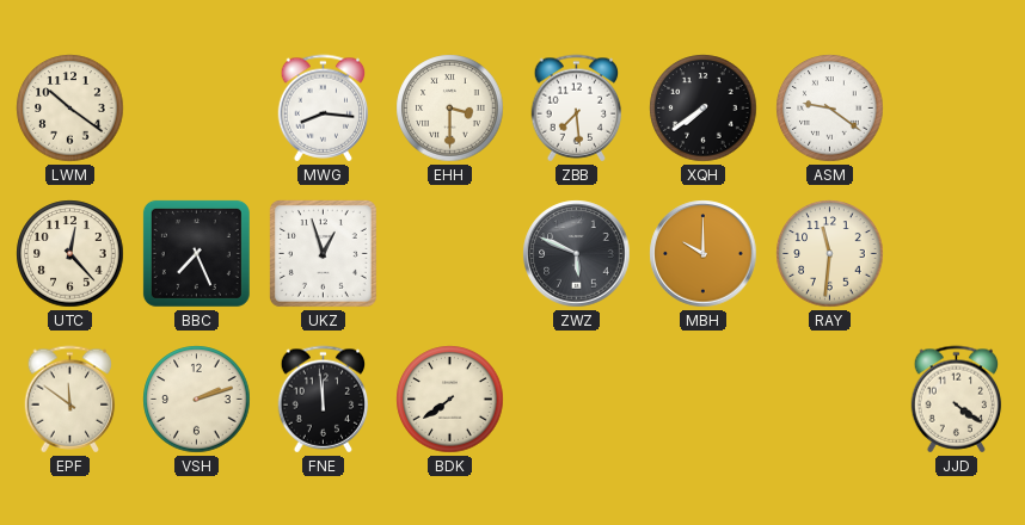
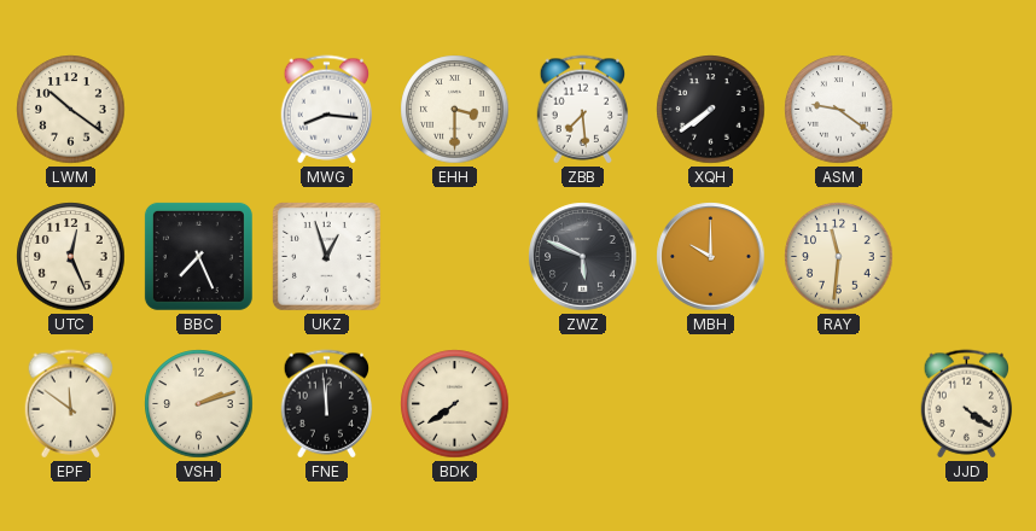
UTC: 12:23 -> 12:26
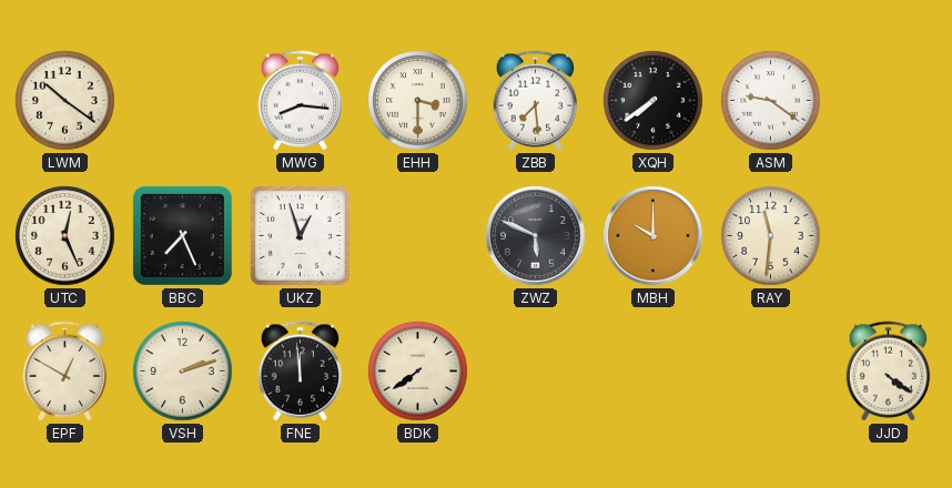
EPF: 11:51 -> 12:50
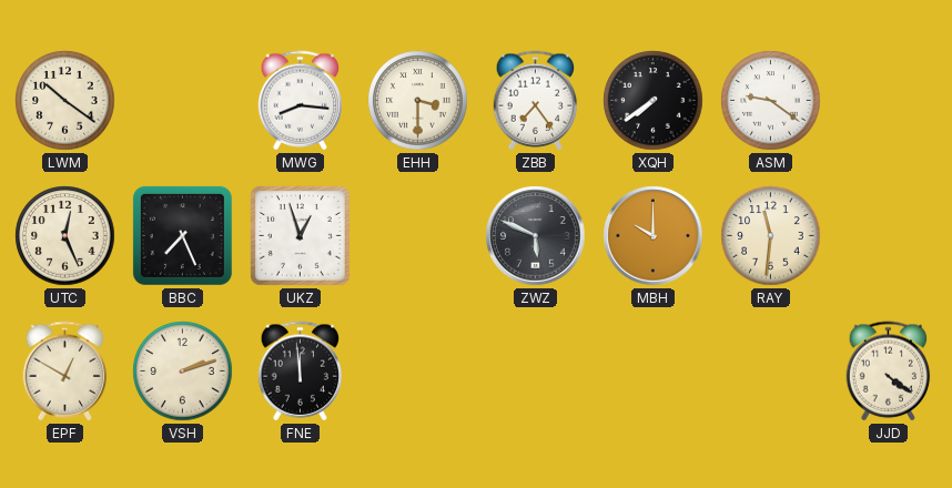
ZBB: 7:29 -> 7:24
BDK: 7:39 -> none
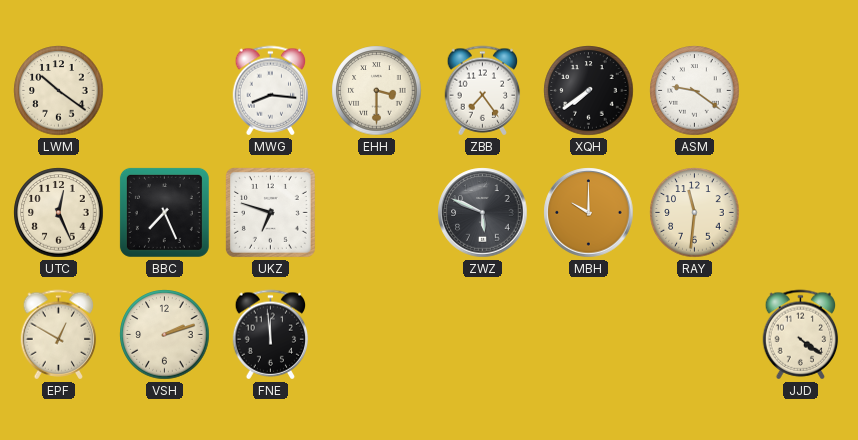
UKZ: 12:57 -> 6:48
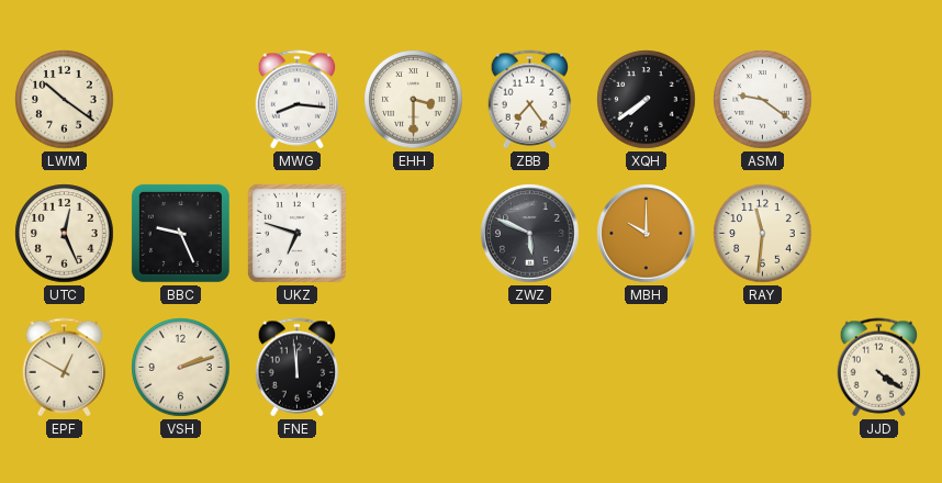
BBC: 7:26 -> 9:26
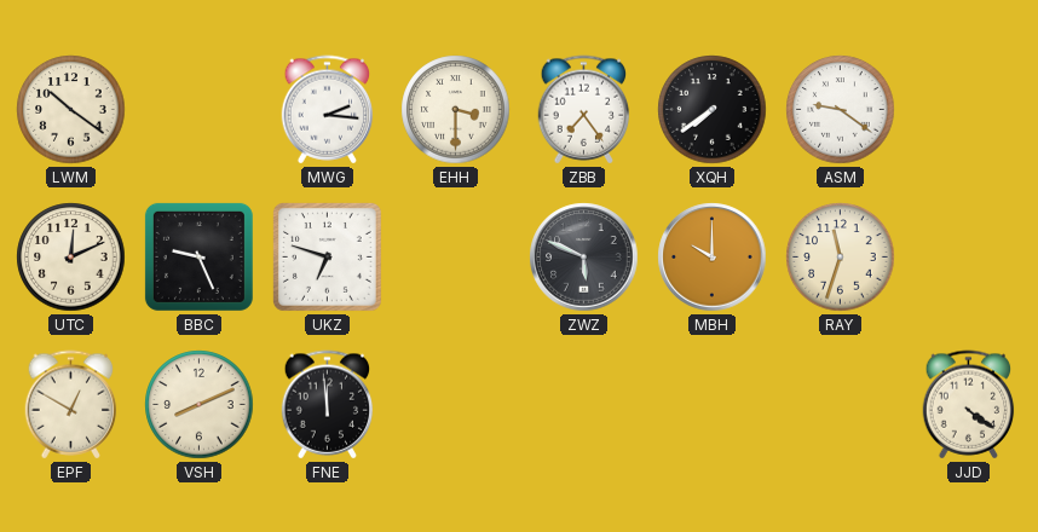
MWG: 8:16 -> 2:16
UTC: 12:26 -> 12:11
RAY: 11:31 -> 11:33
VSH: 2:12 -> 8:11
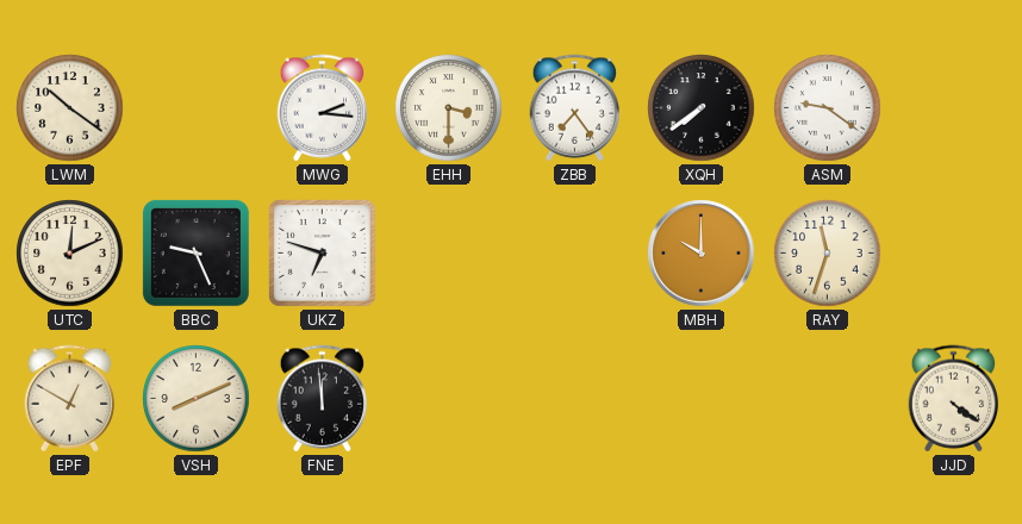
ZWZ: 5:49 -> none
